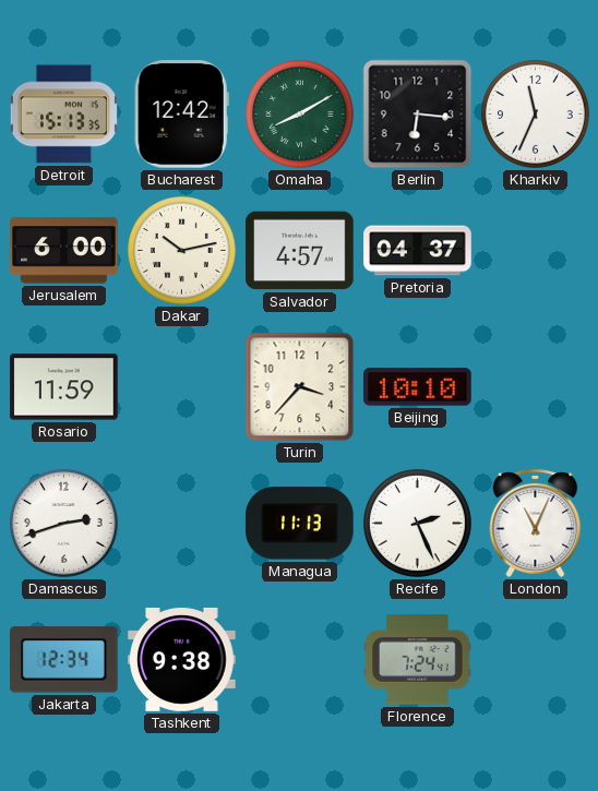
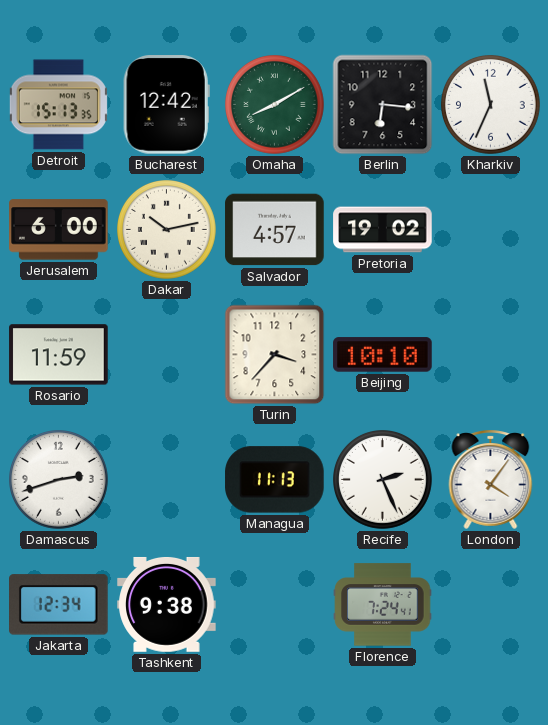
Pretoria: 04:37 -> 19:02
London: 11:04 -> 4:06
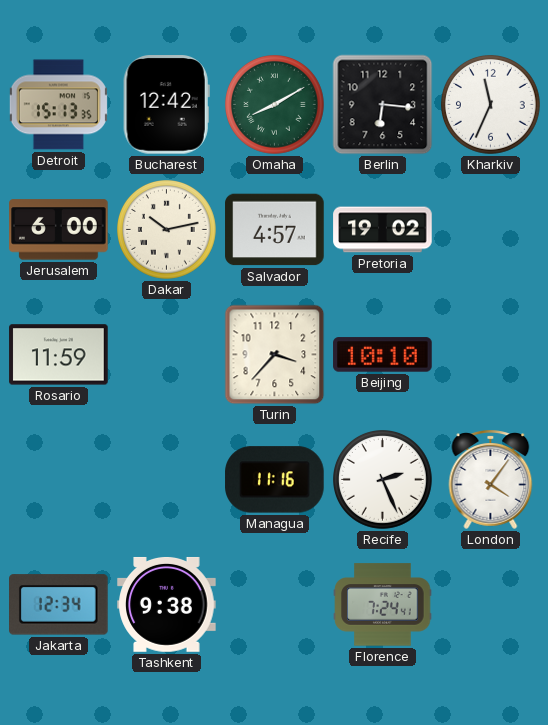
Damascus: 2:42 -> none
Managua: 11:13 -> 11:16
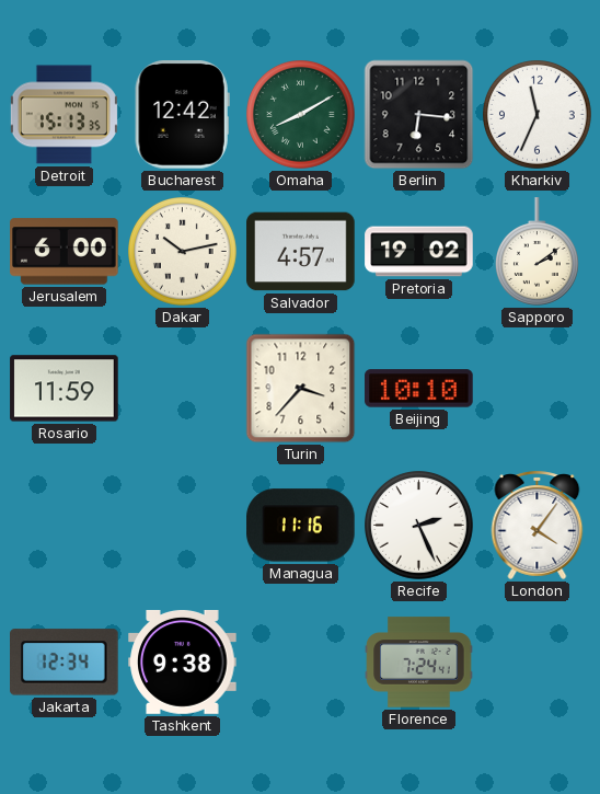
Sapporo: none -> 2:09
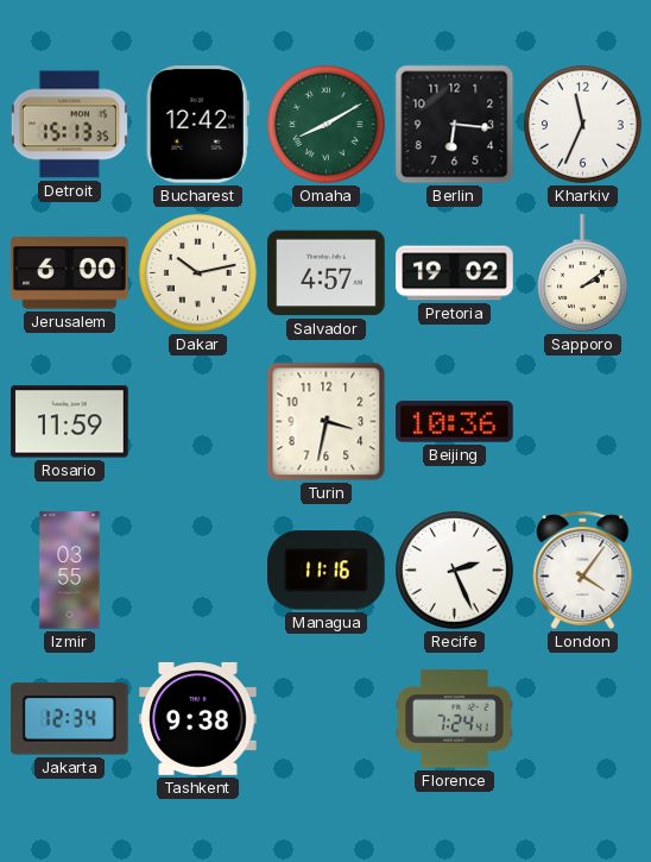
Turin: 3:37 -> 3:32
Beijing: 10:10 -> 10:36
Izmir: none -> 03:55
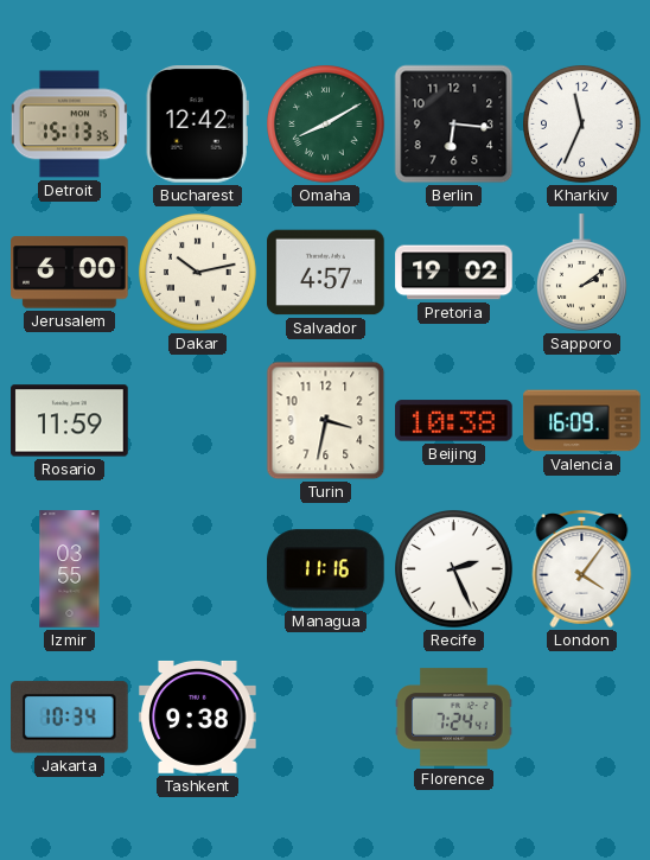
Beijing: 10:36 -> 10:38
Valencia: none -> 16:09
Jakarta: 12:34 -> 10:34
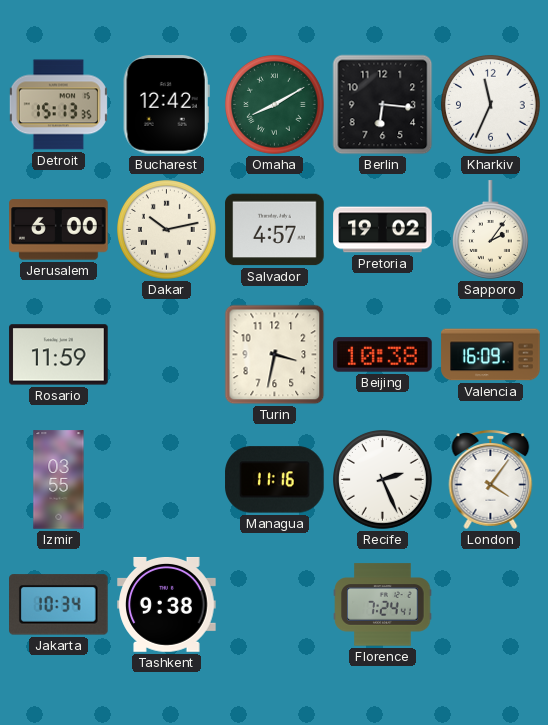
Sapporo: 2:09 -> 2:06
